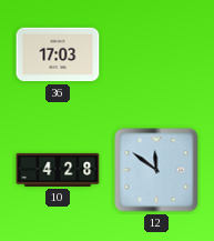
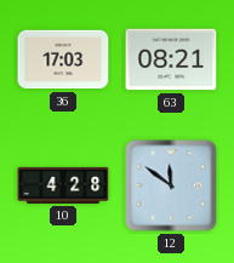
63: none -> 08:21
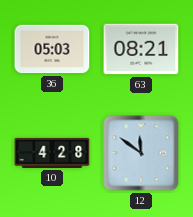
36: 17:03 -> 05:03
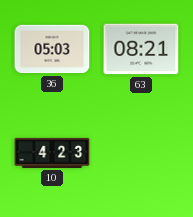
10: 4:28 -> 4:23
12: 11:51 -> none
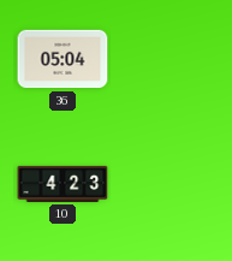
36: 05:03 -> 05:04
63: 08:21 -> none
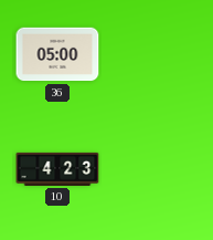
36: 05:04 -> 05:00
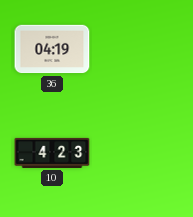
36: 05:00 -> 04:19
